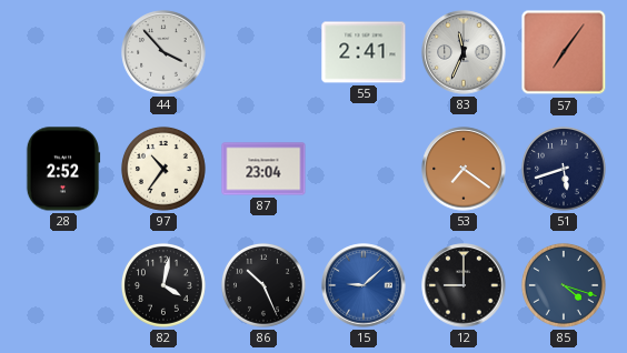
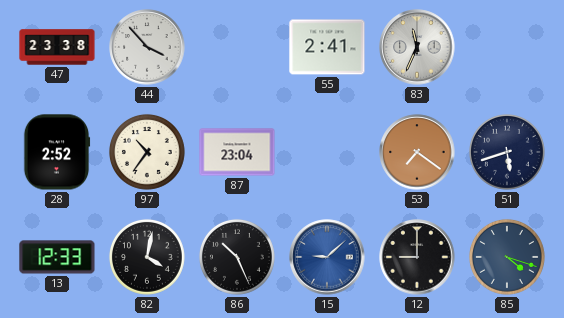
47: none -> 23:38
57: 7:06 -> none
13: none -> 12:33
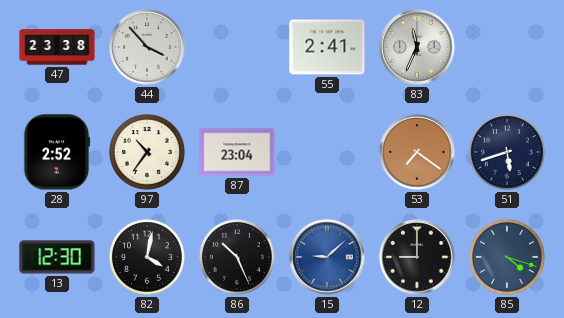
13: 12:33 -> 12:30
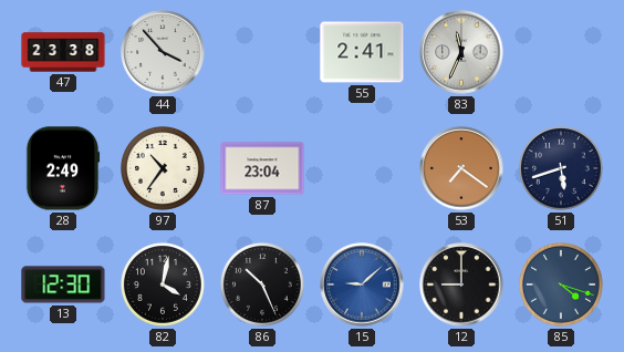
28: 2:52 -> 2:49
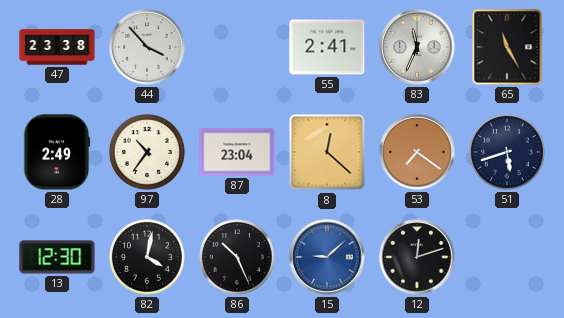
65: none -> 11:25
8: none -> 12:22
12: 9:00 -> 12:12
85: 4:18 -> none
